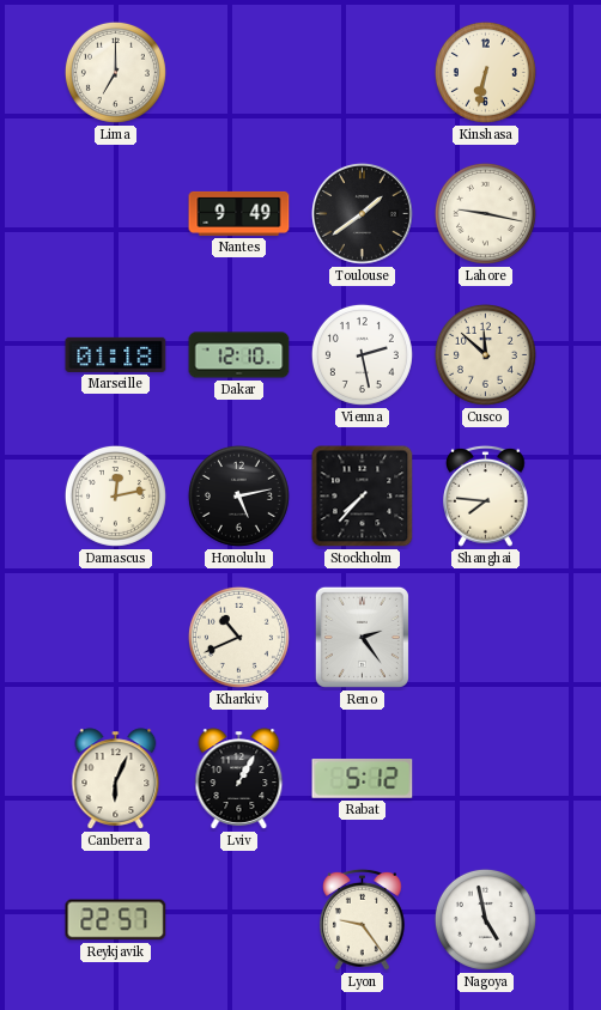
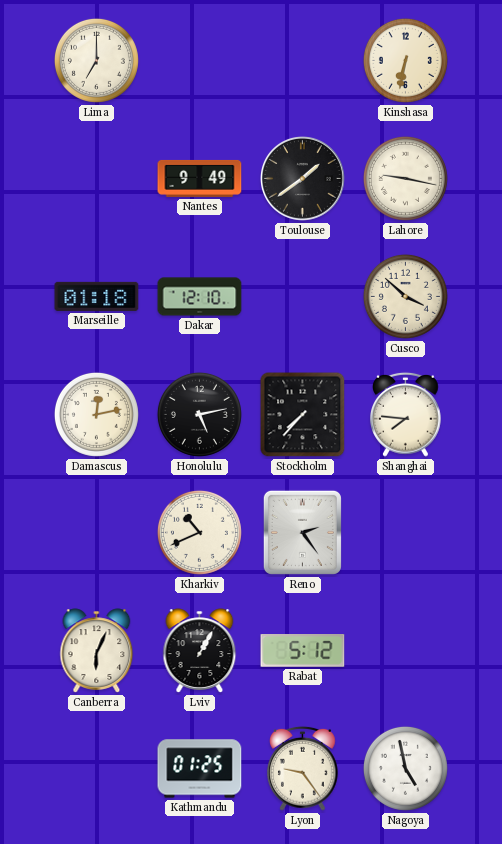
Vienna: 2:28 -> none
Cusco: 11:52 -> 3:52
Reykjavik: 22:57 -> none
Kathmandu: none -> 01:25
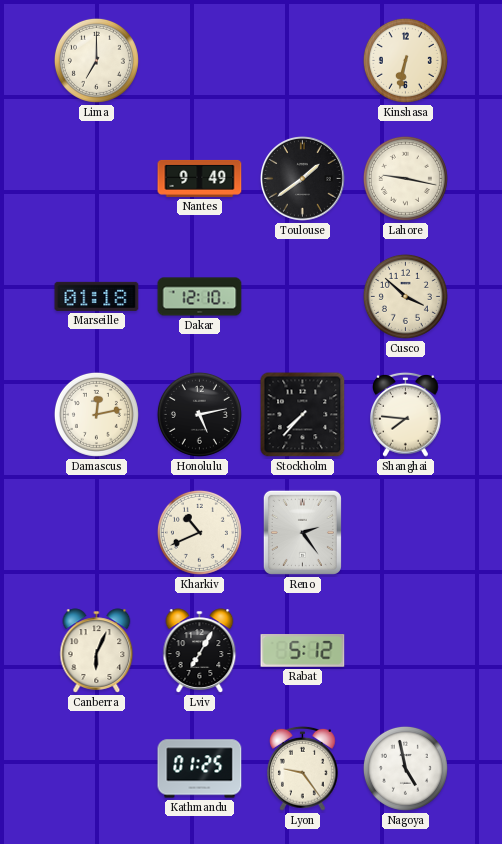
Lviv: 1:05 -> 7:05
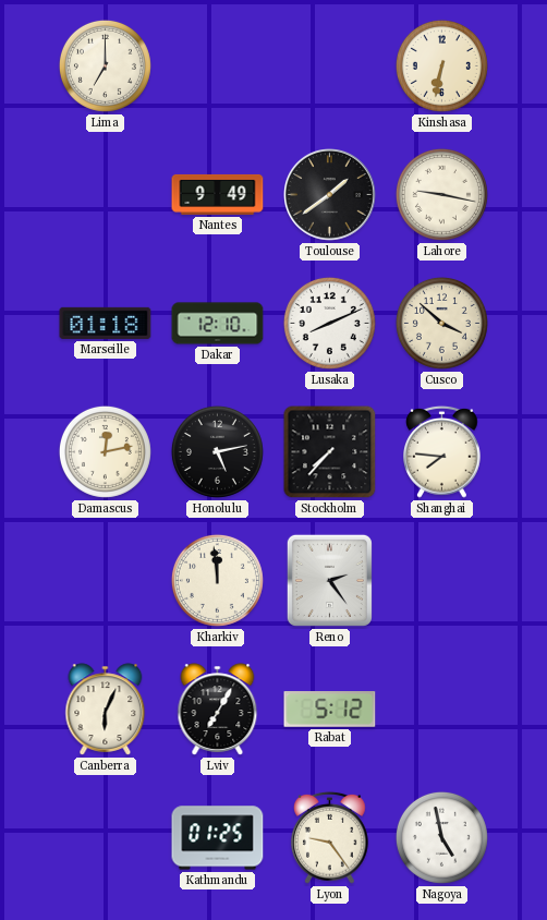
Lusaka: none -> 8:11
Kharkiv: 10:41 -> 11:59
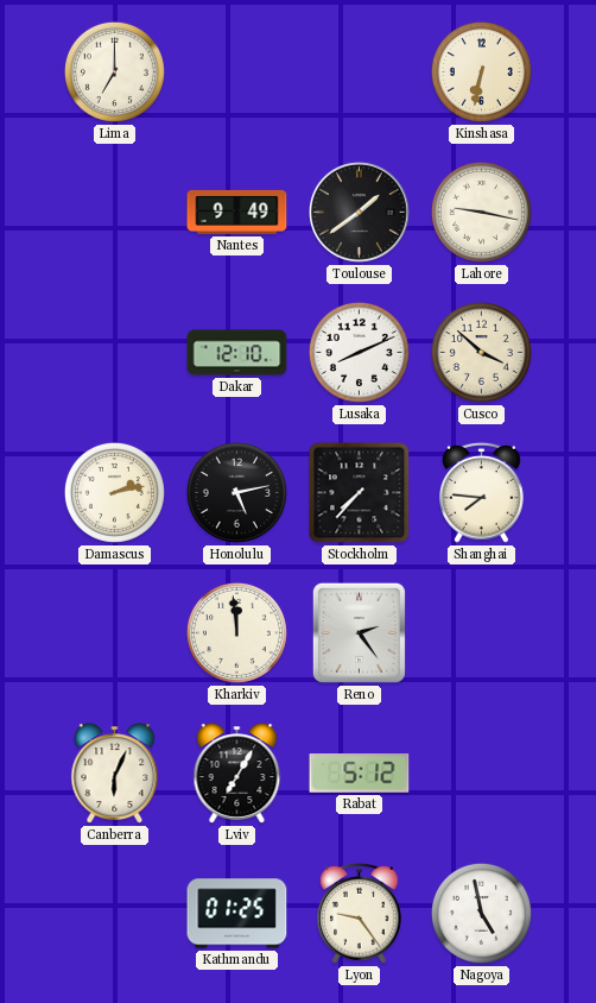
Marseille: 01:18 -> none
Damascus: 12:13 -> 2:13
